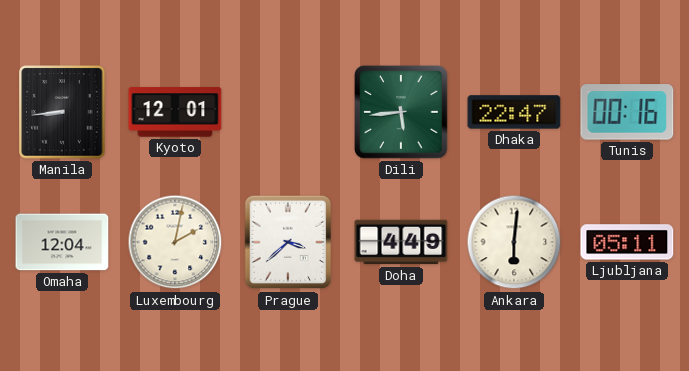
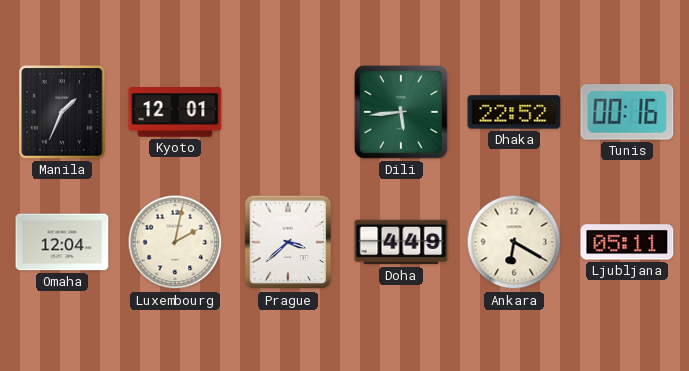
Manila: 8:44 -> 1:34
Dhaka: 22:47 -> 22:52
Ankara: 6:01 -> 6:20
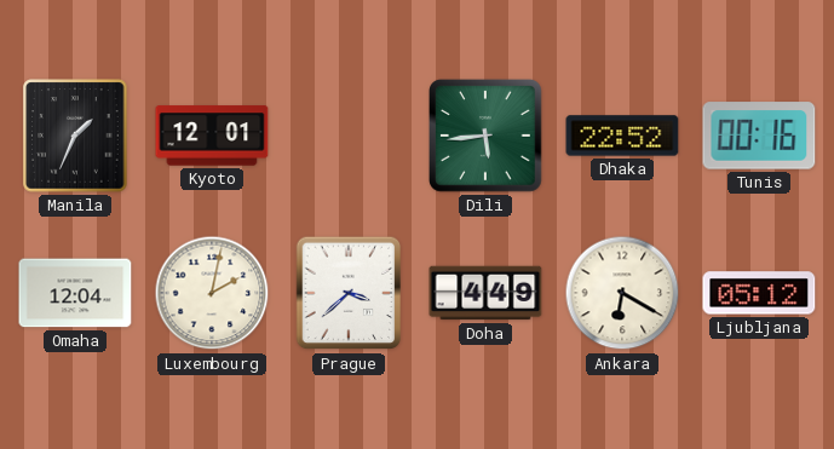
Ljubljana: 05:11 -> 05:12
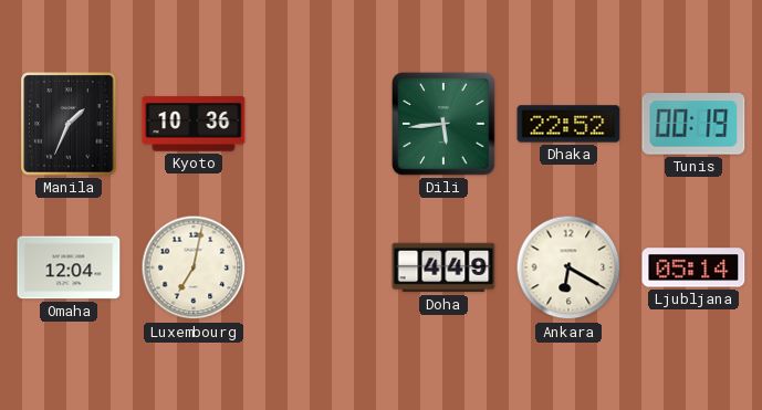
Kyoto: 12:01 -> 10:36
Tunis: 00:16 -> 00:19
Luxembourg: 2:02 -> 7:02
Prague: 3:38 -> none
Ljubljana: 05:12 -> 05:14
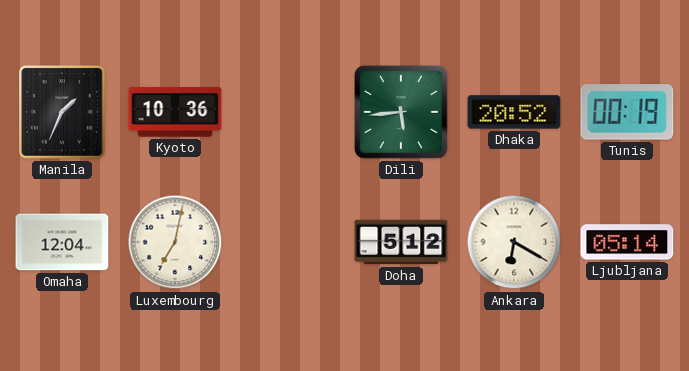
Dhaka: 22:52 -> 20:52
Doha: 4:49 -> 5:12
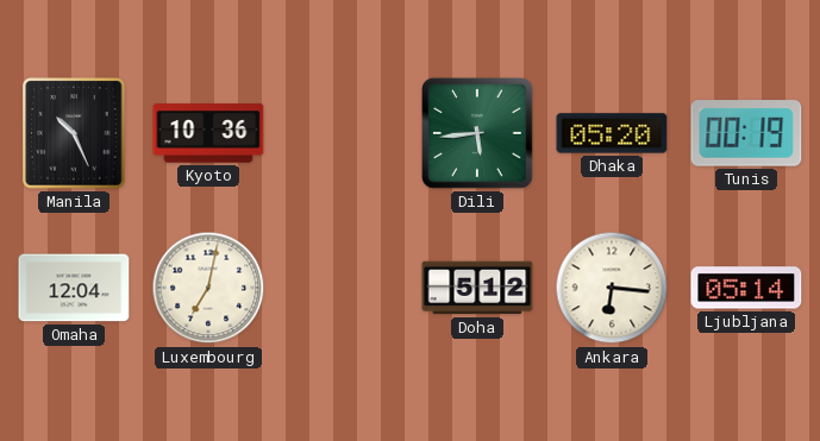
Manila: 1:34 -> 10:26
Dhaka: 20:52 -> 05:20
Ankara: 6:20 -> 6:16
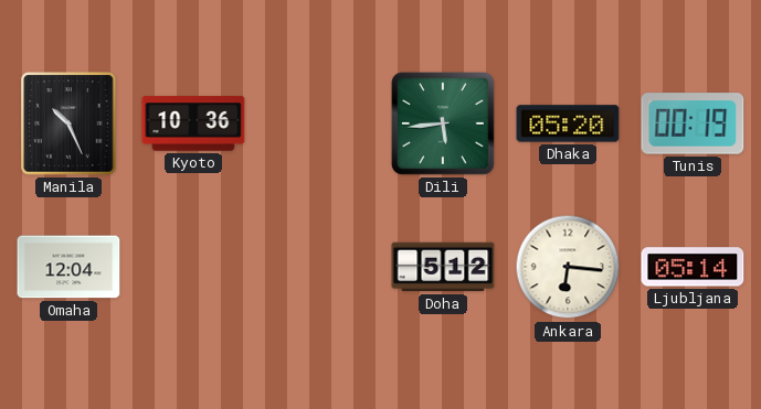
Luxembourg: 7:02 -> none
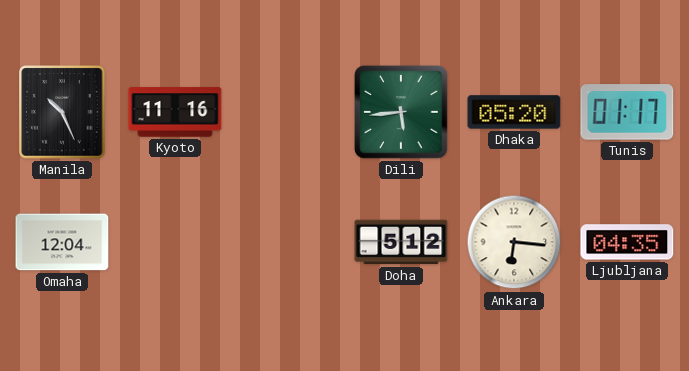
Kyoto: 10:36 -> 11:16
Tunis: 00:19 -> 01:17
Ljubljana: 05:14 -> 04:35
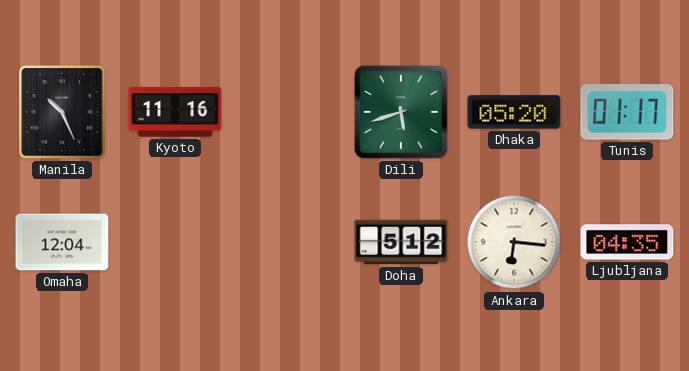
Dili: 5:44 -> 5:42
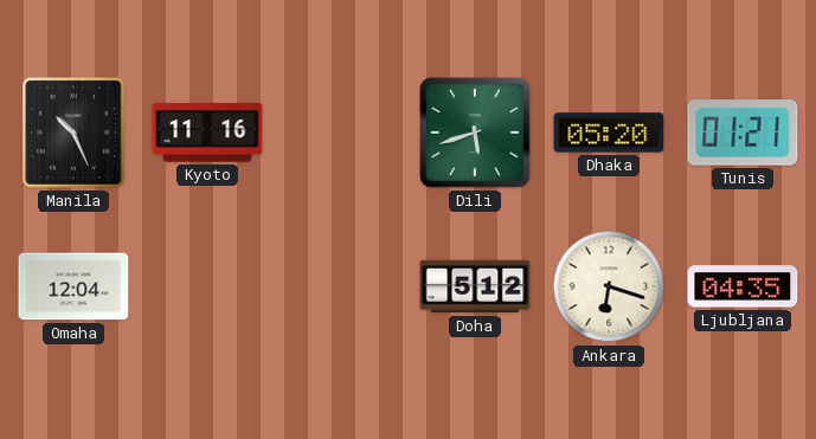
Tunis: 01:17 -> 01:21
Ankara: 6:16 -> 6:18
